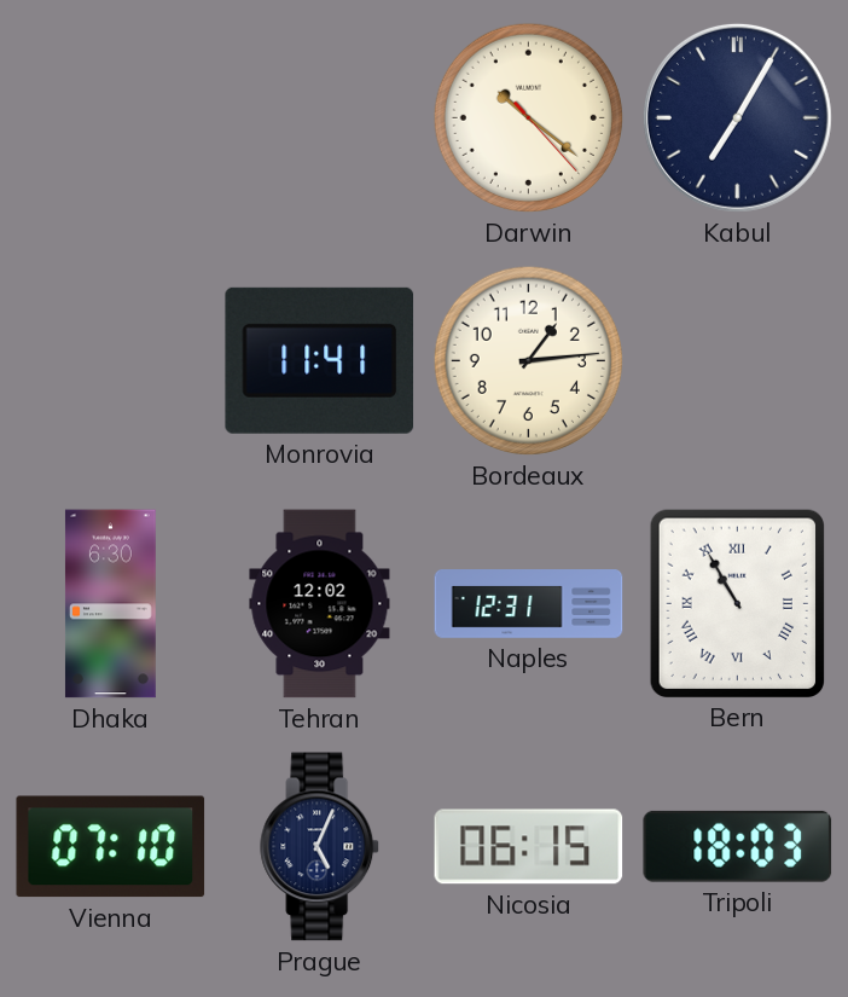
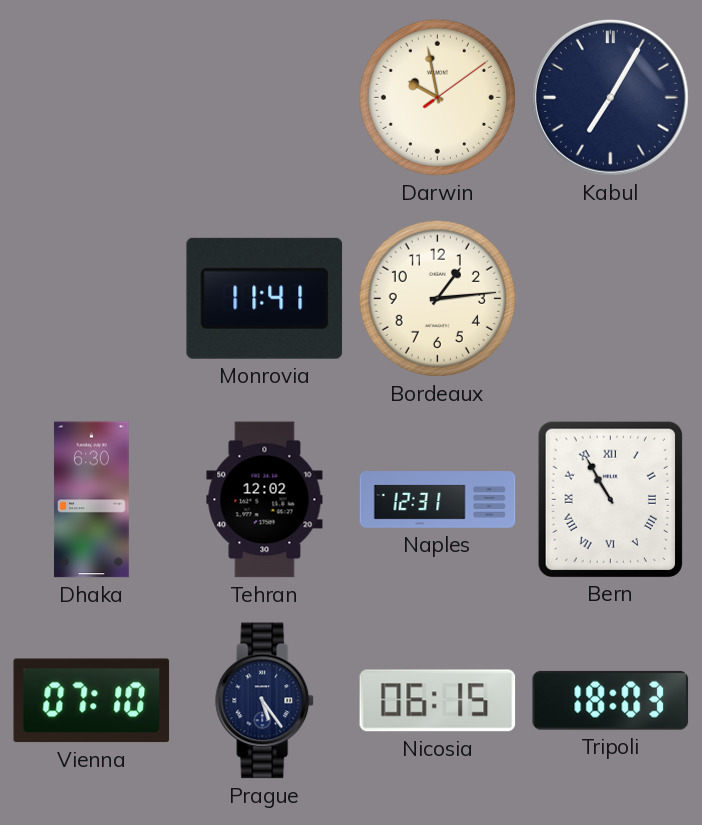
Darwin: 10:21 -> 9:58
Prague: 5:04 -> 5:24
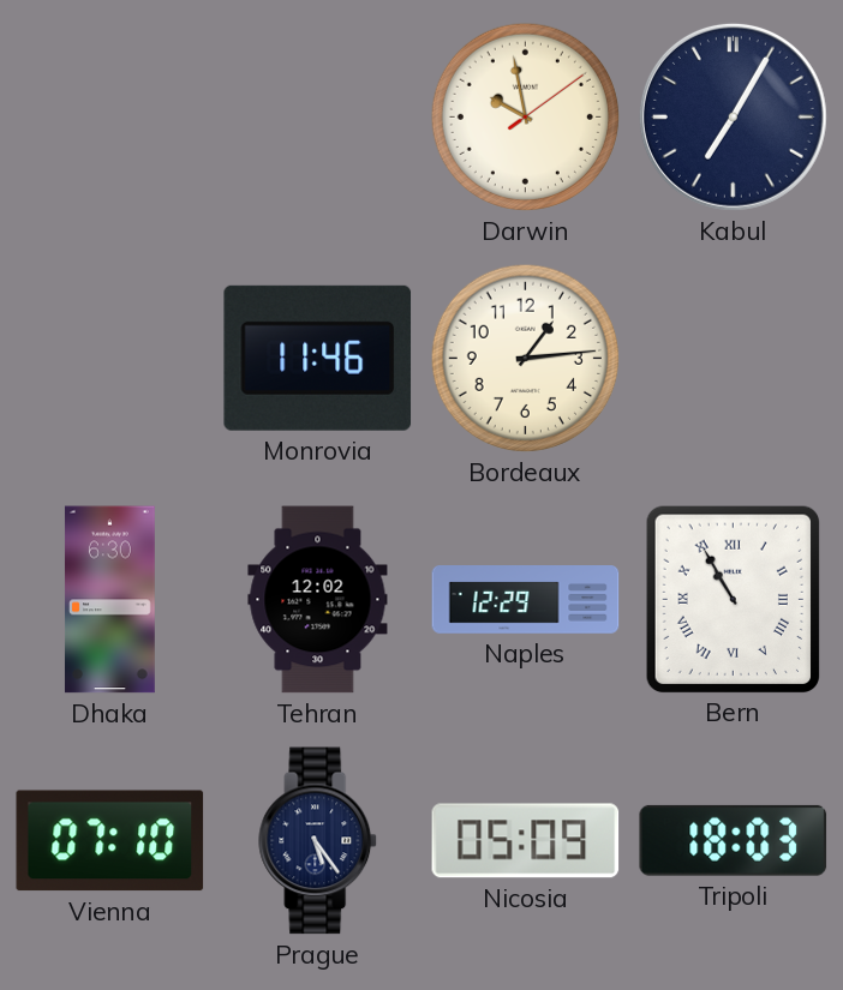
Monrovia: 11:41 -> 11:46
Naples: 12:31 -> 12:29
Nicosia: 06:15 -> 05:09
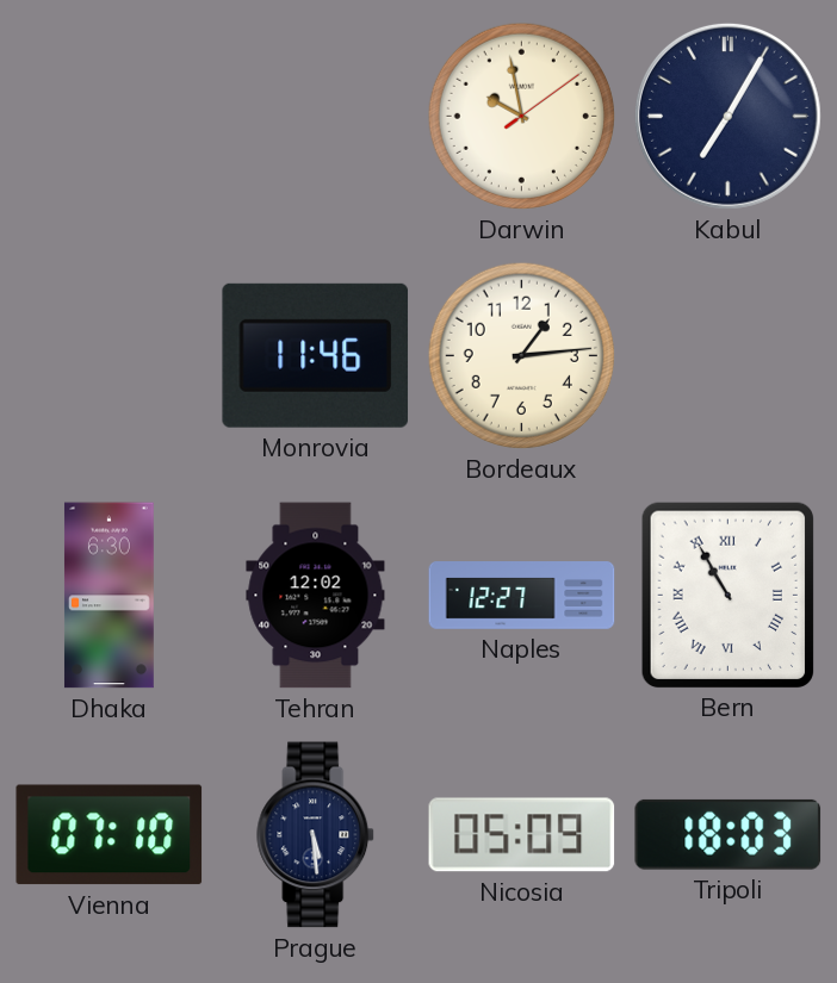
Naples: 12:29 -> 12:27
Prague: 5:24 -> 5:29
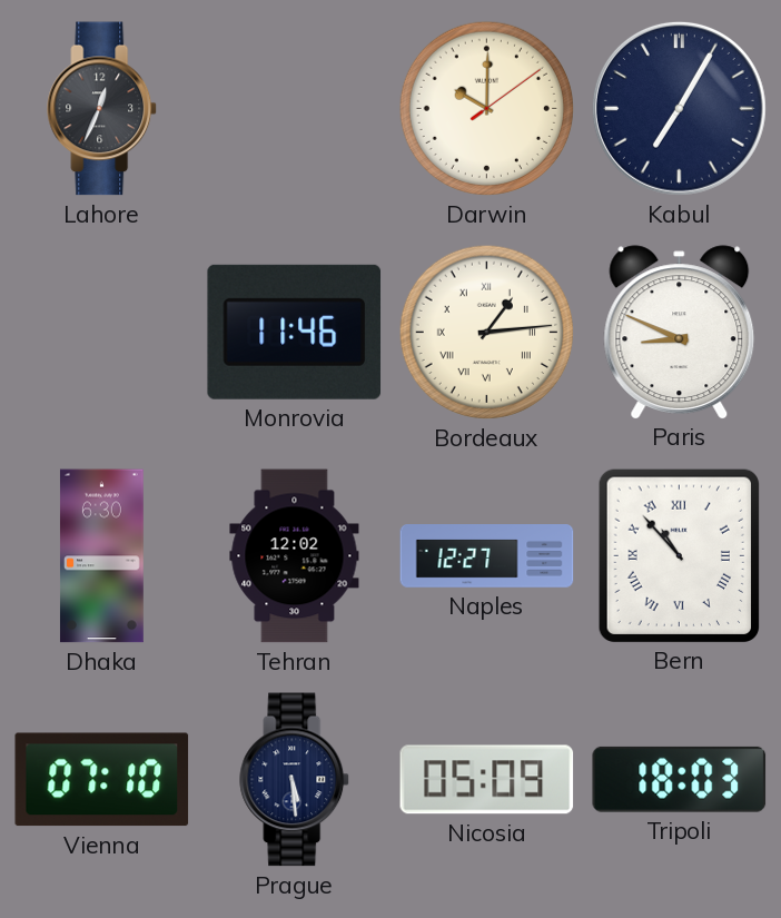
Lahore: none -> 12:34
Darwin: 9:58 -> 10:00
Bordeaux numerals: Arabic -> Roman
Paris: none -> 8:49
Bern: 10:55 -> 10:53
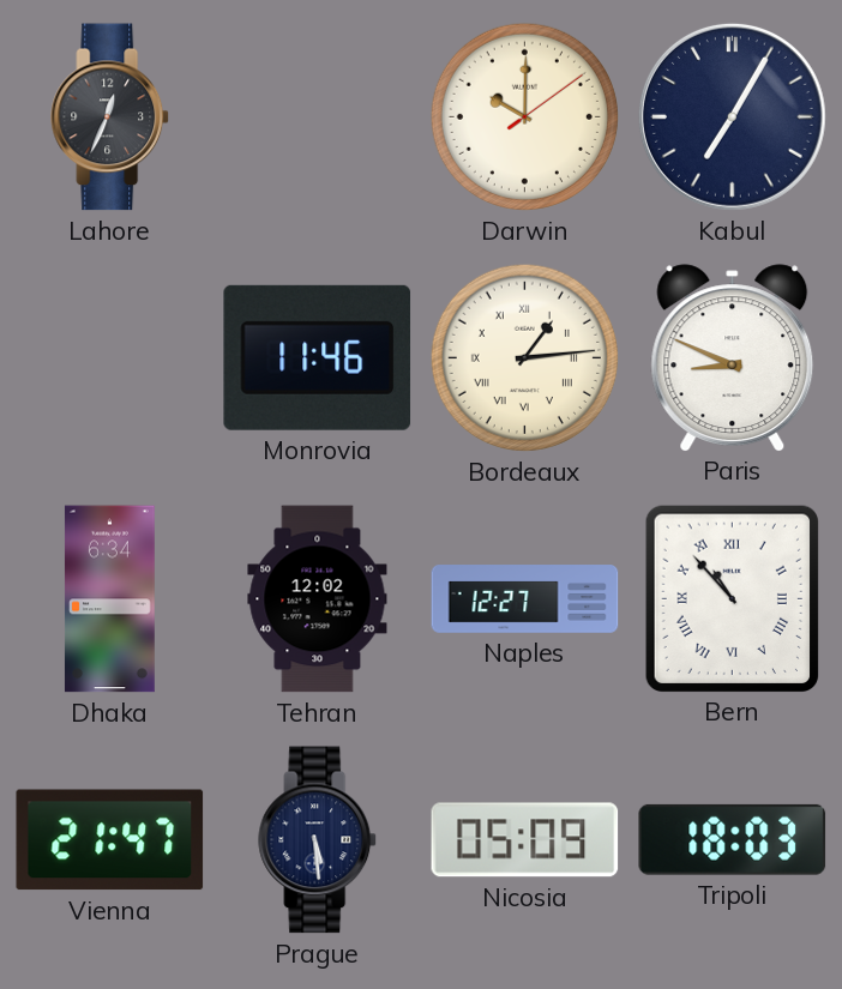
Dhaka: 6:30 -> 6:34
Vienna: 07:10 -> 21:47
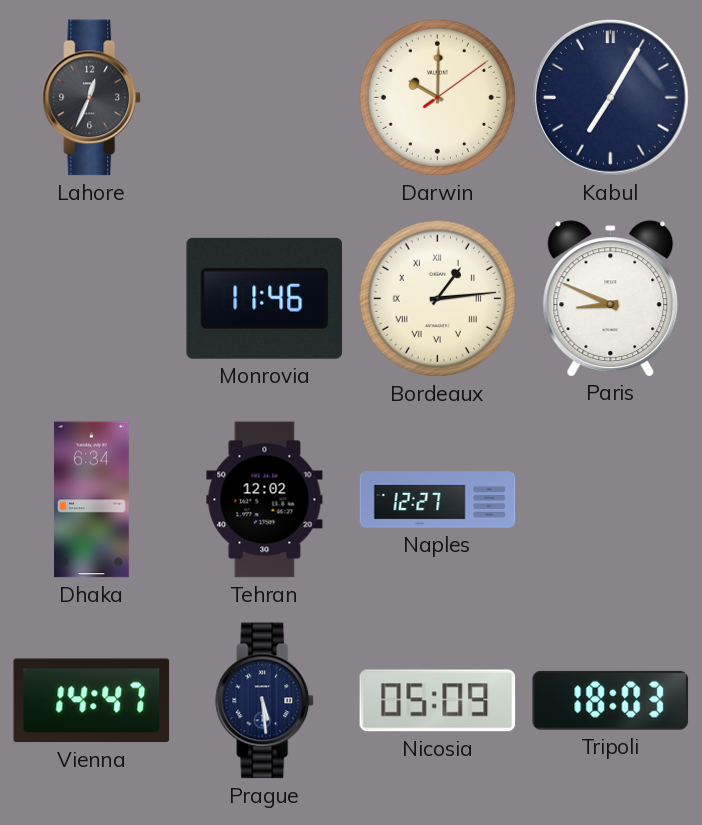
Bern: 10:53 -> none
Vienna: 21:47 -> 14:47
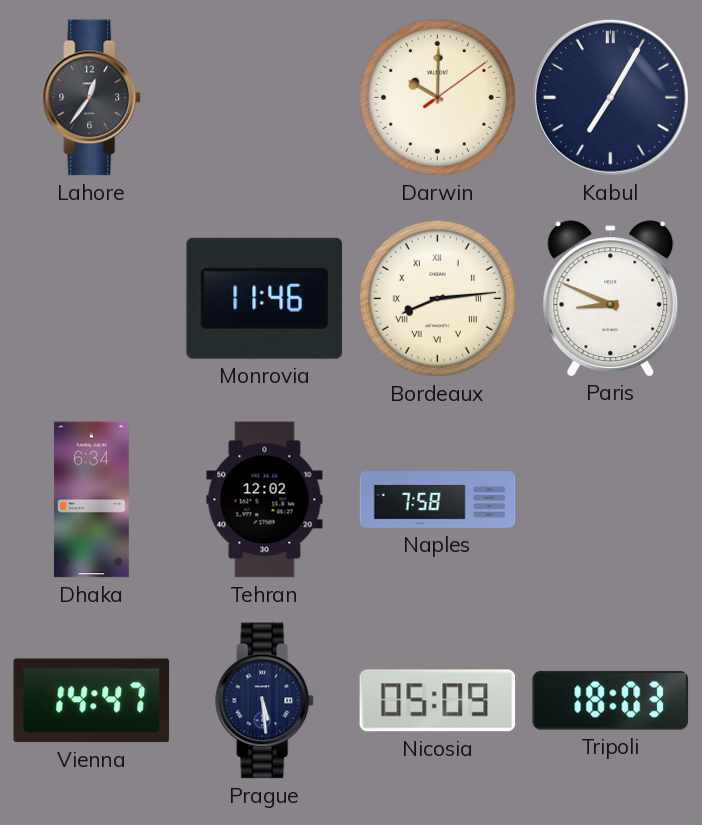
Lahore: 12:34 -> 12:36
Bordeaux: 1:14 -> 8:14
Naples: 12:27 -> 7:58
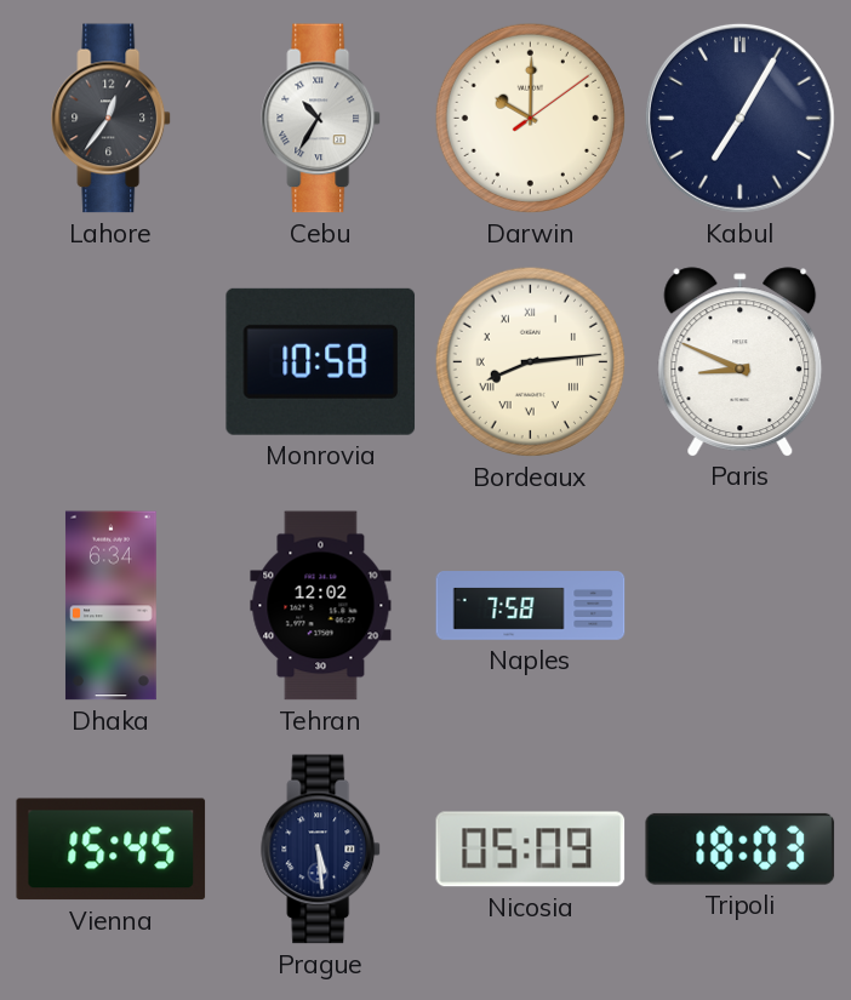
Cebu: none -> 10:35
Monrovia: 11:46 -> 10:58
Vienna: 14:47 -> 15:45
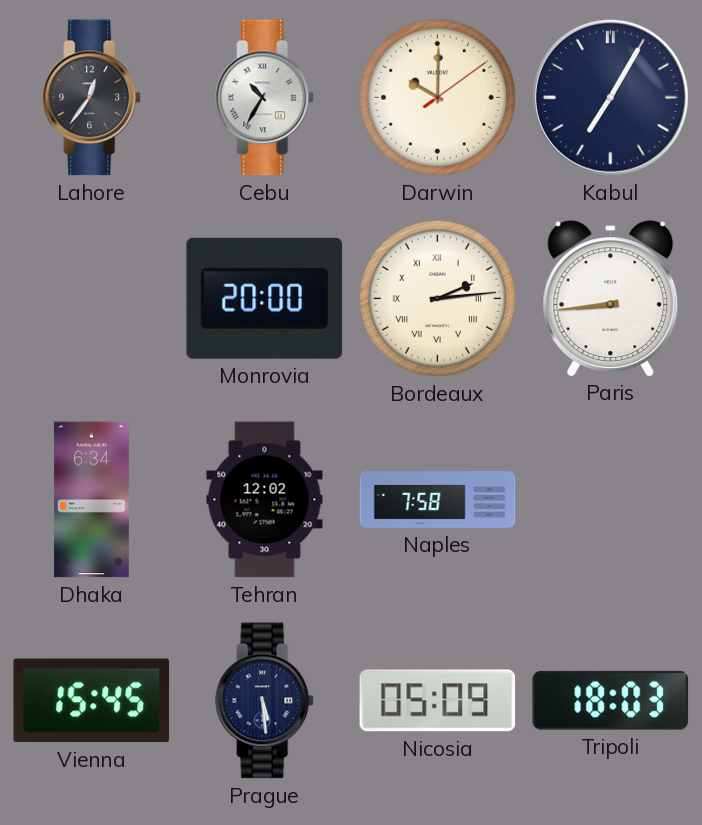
Monrovia: 10:58 -> 20:00
Bordeaux: 8:14 -> 2:14
Paris: 8:49 -> 8:44
